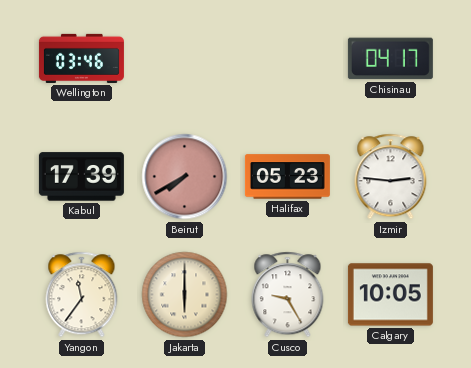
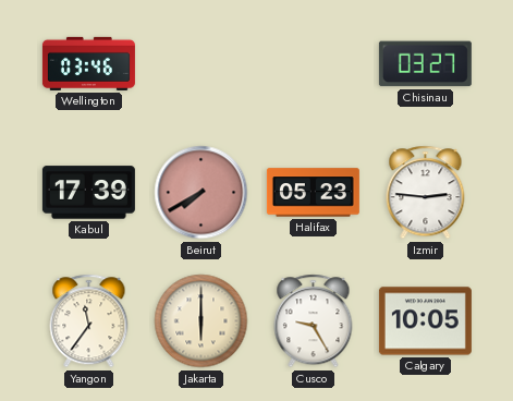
Chisinau: 04:17 -> 03:27
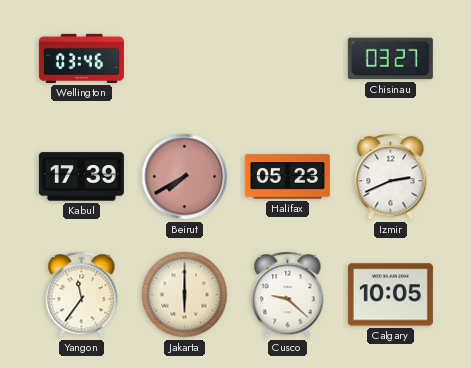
Izmir: 2:46 -> 2:41
Cusco: 9:25 -> 9:22
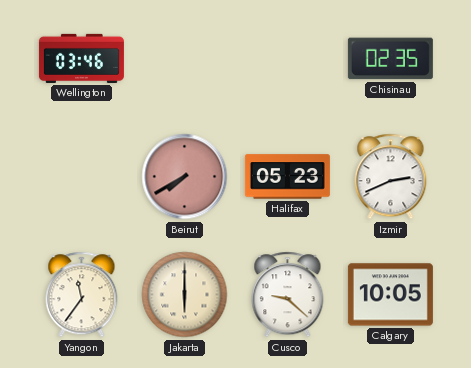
Chisinau: 03:27 -> 02:35
Kabul: 17:39 -> none
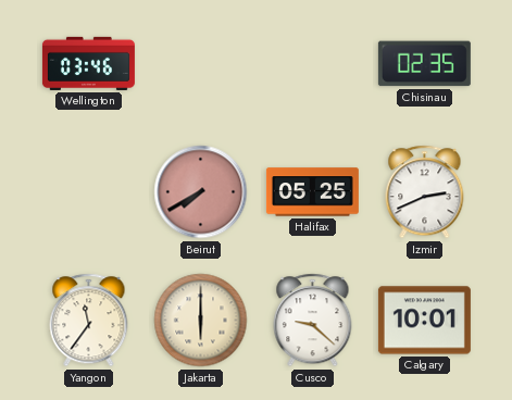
Halifax: 05:23 -> 05:25
Calgary: 10:05 -> 10:01
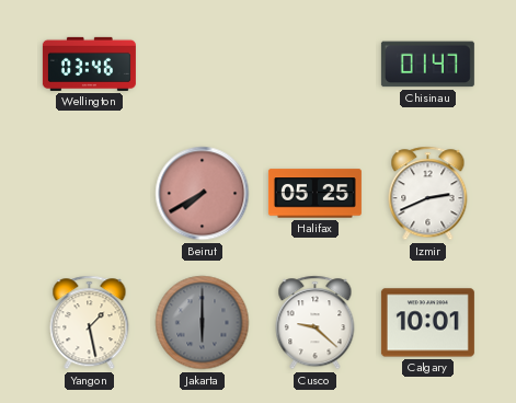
Chisinau: 02:35 -> 01:47
Yangon: 11:36 -> 1:28
Jakarta dial: cream -> grey
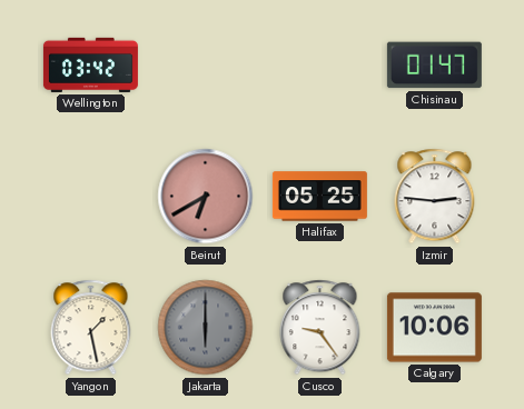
Wellington: 03:46 -> 03:42
Beirut: 7:40 -> 6:40
Izmir: 2:41 -> 2:46
Cusco: 9:22 -> 9:24
Calgary: 10:01 -> 10:06
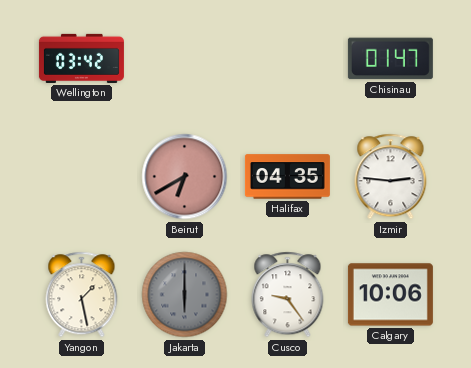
Halifax: 05:25 -> 04:35
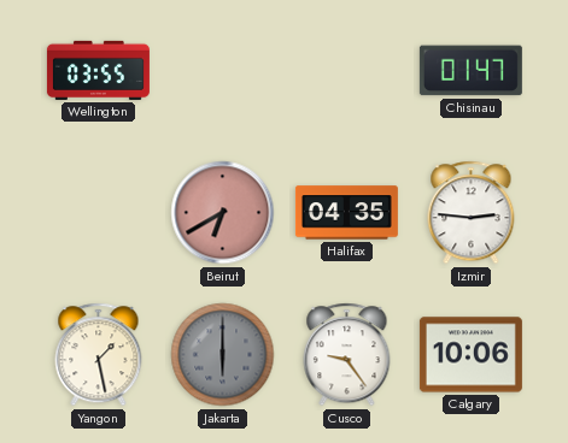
Wellington: 03:42 -> 03:55
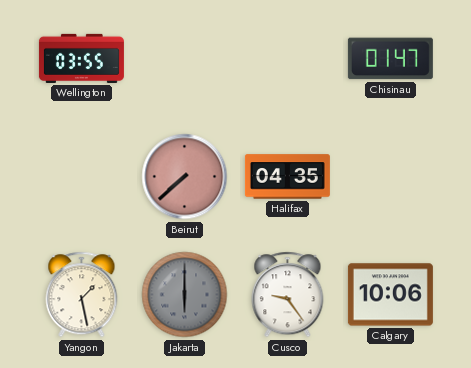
Beirut: 6:40 -> 7:38
Izmir: 2:46 -> none
